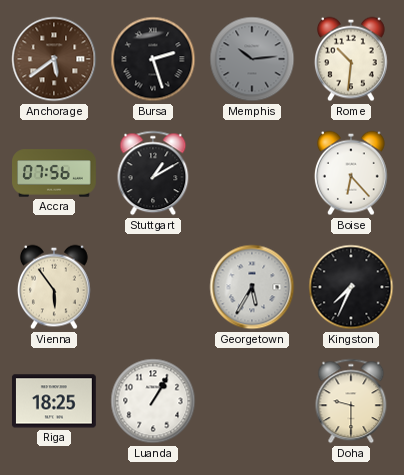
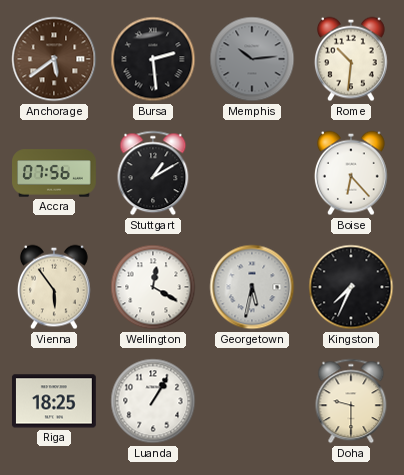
Bursa: 2:27 -> 2:29
Wellington: none -> 12:20
Georgetown: 5:35 -> 5:32
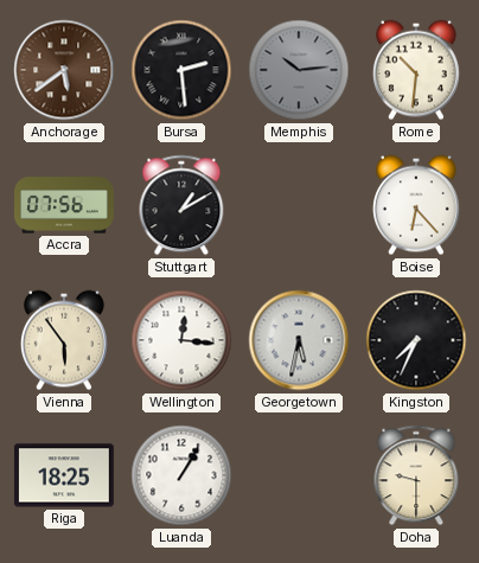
Wellington: 12:20 -> 12:16
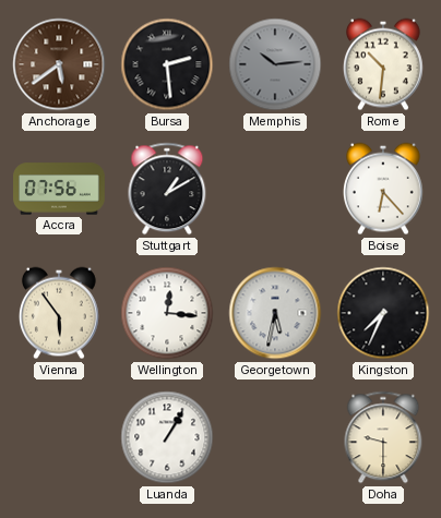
Riga: 18:25 -> none
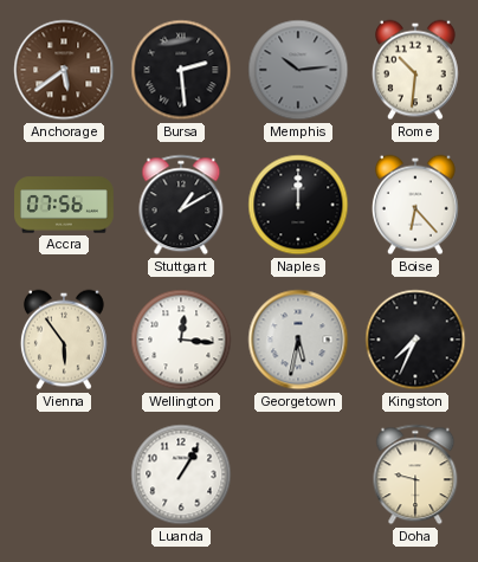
Naples: none -> 12:00
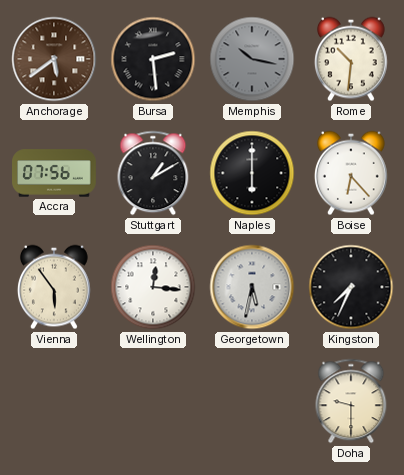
Memphis: 10:14 -> 10:17
Naples: 12:00 -> 6:00
Luanda: 1:05 -> none
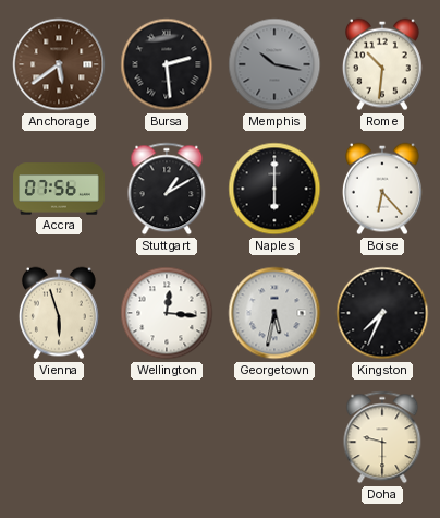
Vienna: 5:54 -> 5:57
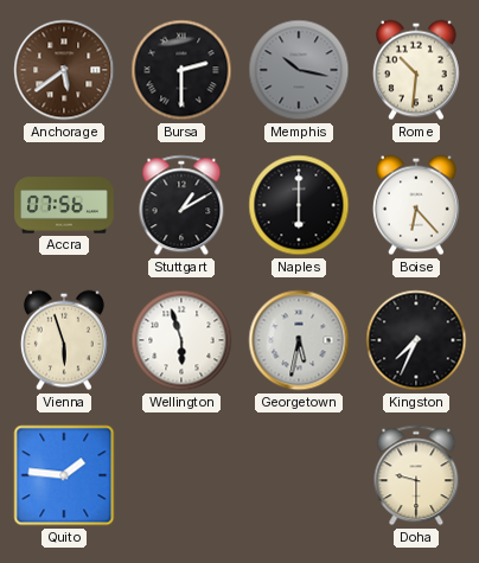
Bursa: 2:29 -> 2:30
Wellington: 12:16 -> 5:57
Quito: none -> 1:46
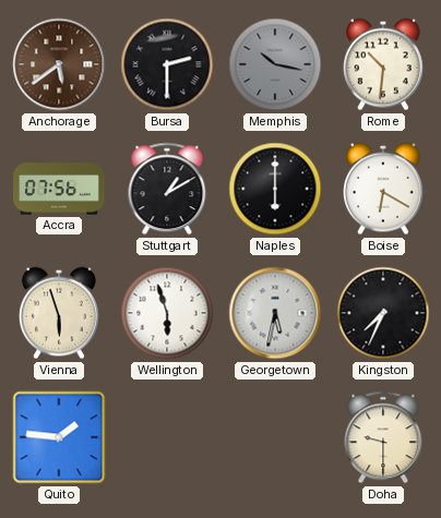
Boise: 6:23 -> 6:20
